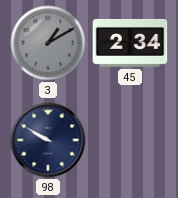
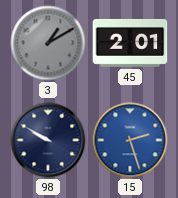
45: 2:34 -> 2:01
15: none -> 2:27
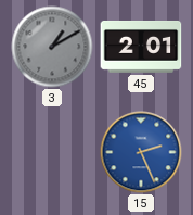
98: 9:50 -> none
15: 2:27 -> 2:26
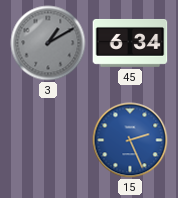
45: 2:01 -> 6:34
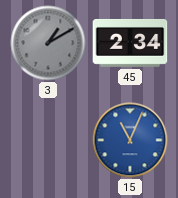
45: 6:34 -> 2:34
15: 2:26 -> 11:04
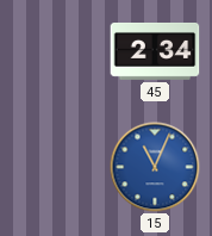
3: 1:10 -> none
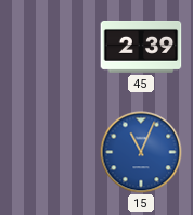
45: 2:34 -> 2:39
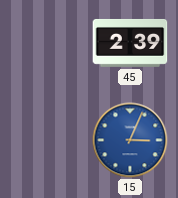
15: 11:04 -> 3:04
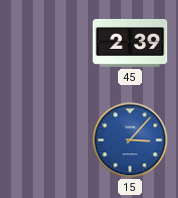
15: 3:04 -> 3:07
